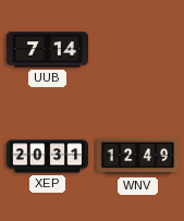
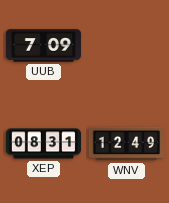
UUB: 7:14 -> 7:09
XEP: 20:31 -> 08:31
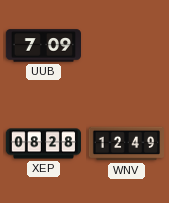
XEP: 08:31 -> 08:28
